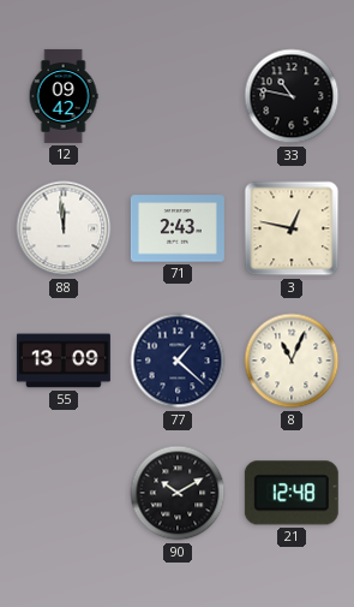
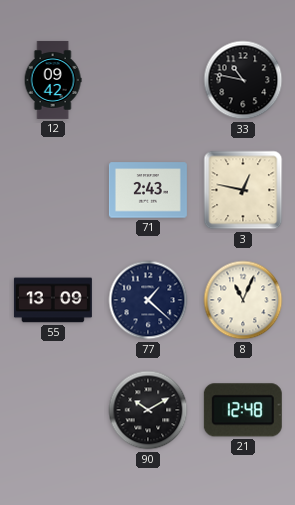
88: 11:59 -> none
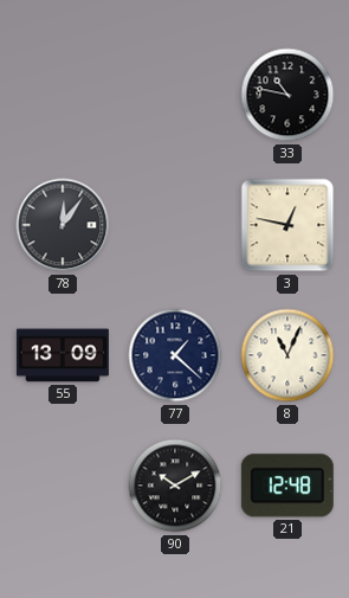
12: 09:42 -> none
78: none -> 12:06
71: 2:43 -> none
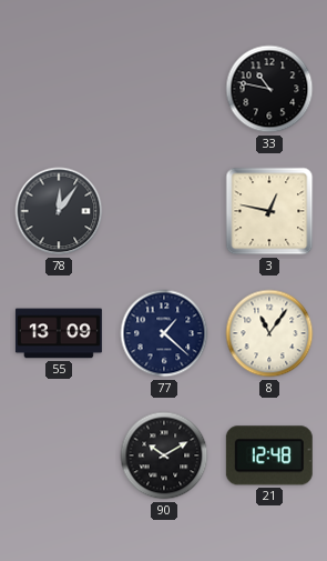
8: 11:04 -> 11:06
